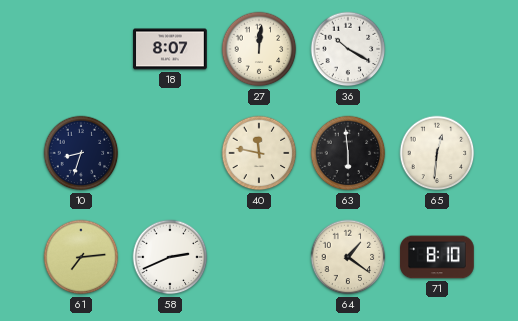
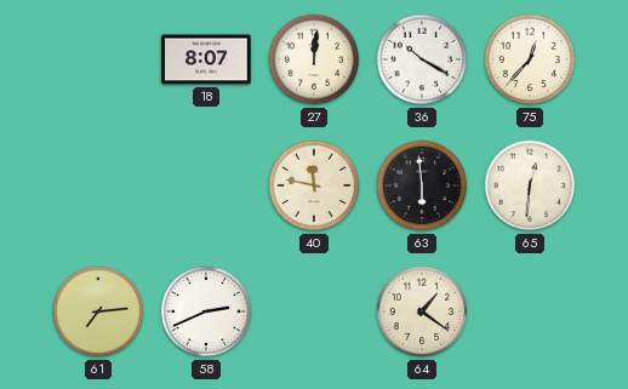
75: none -> 12:37
10: 8:33 -> none
71: 8:10 -> none
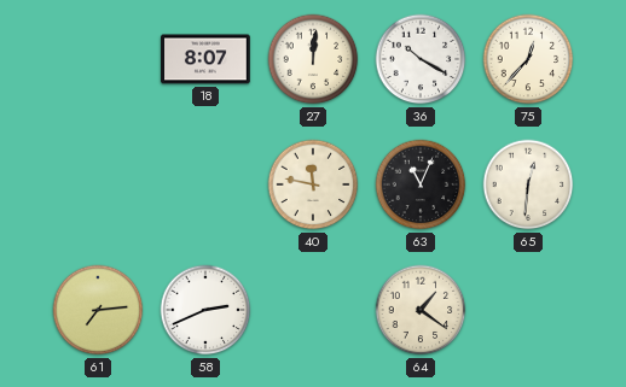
63: 5:59 -> 11:04
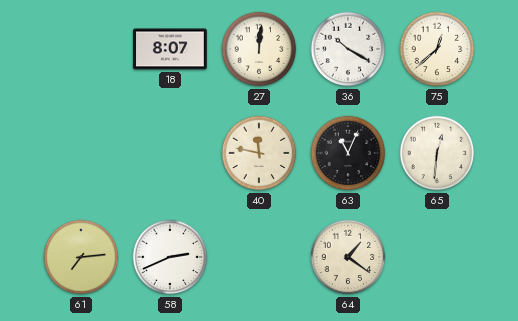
75: 12:37 -> 12:38
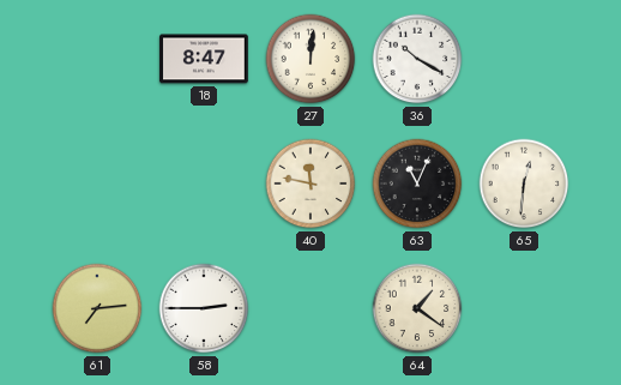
18: 8:07 -> 8:47
75: 12:38 -> none
58: 2:41 -> 2:45
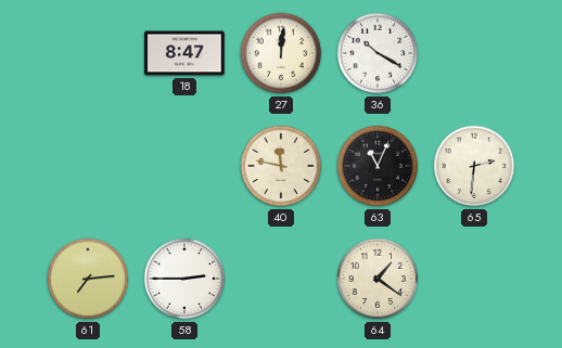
65: 12:31 -> 2:31
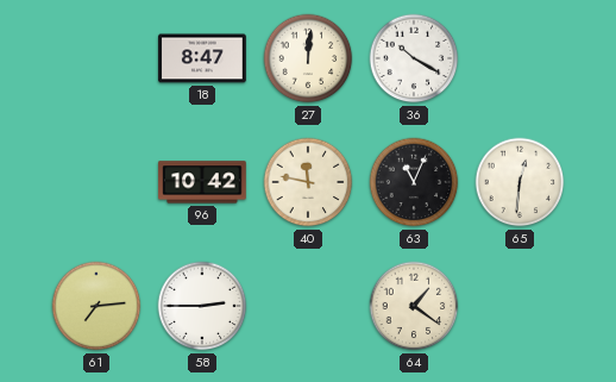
96: none -> 10:42
65: 2:31 -> 12:31
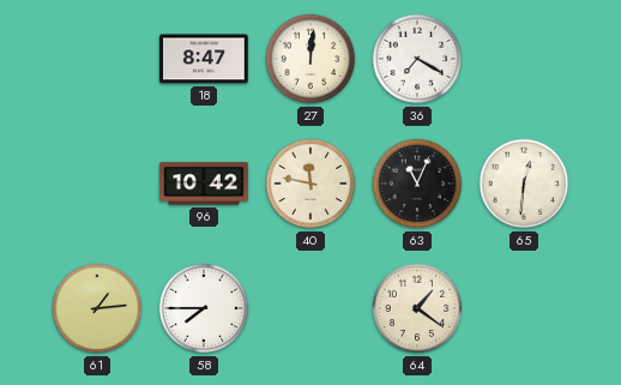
36: 10:20 -> 7:20
61: 7:14 -> 1:14
58: 2:45 -> 7:45
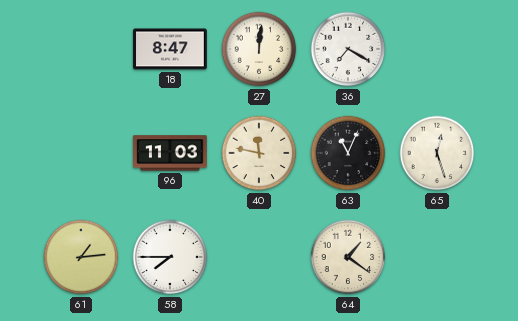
96: 10:42 -> 11:03
65: 12:31 -> 12:27
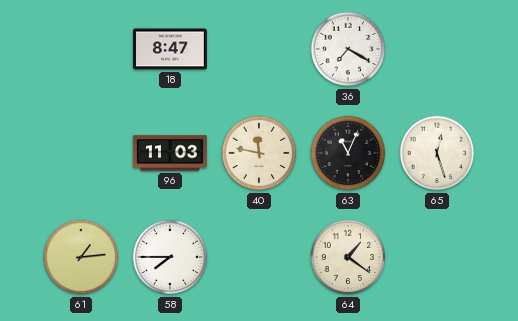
27: 12:01 -> none
